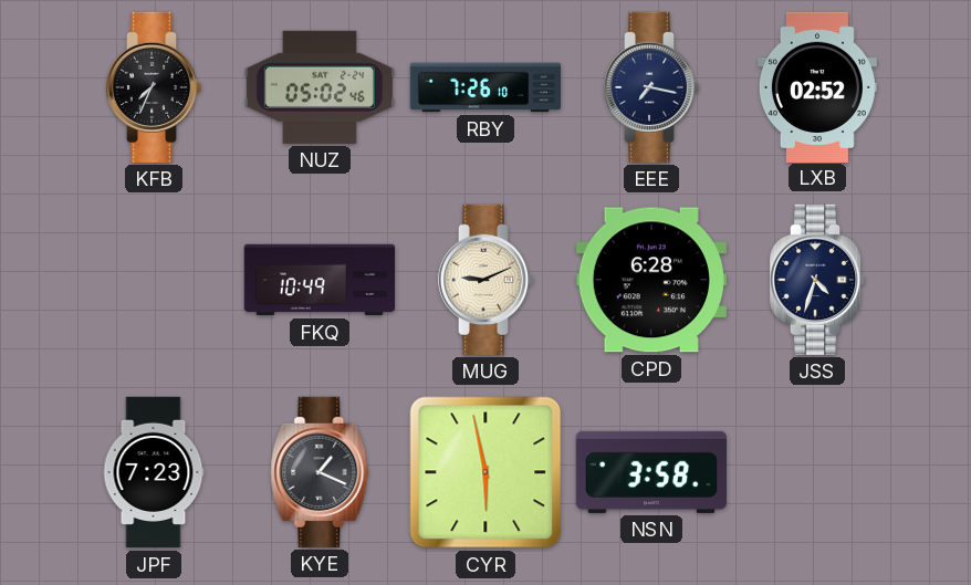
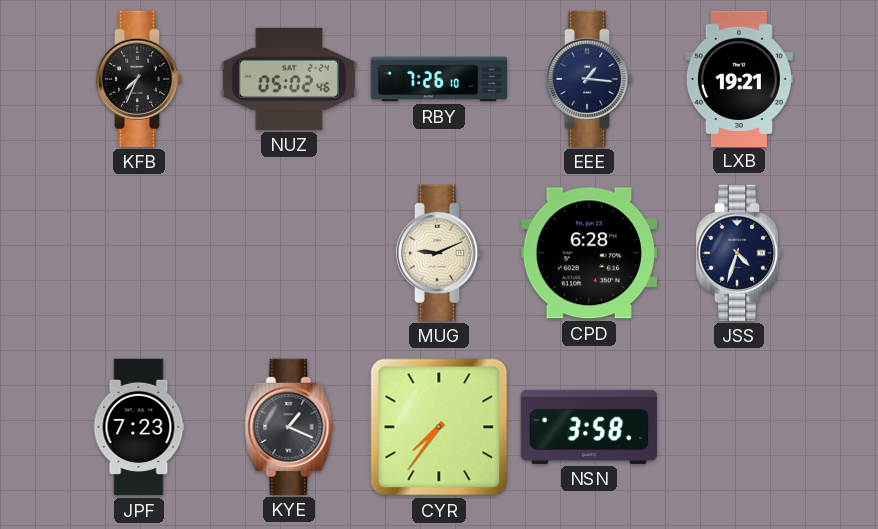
EEE: 7:17 -> 1:16
LXB: 02:52 -> 19:21
FKQ: 10:49 -> none
CYR: 5:58 -> 7:36
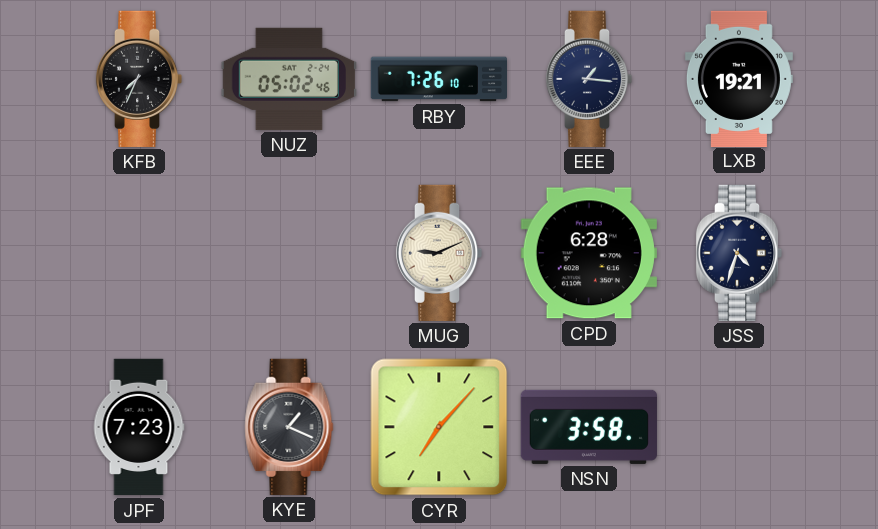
CYR: 7:36 -> 7:07
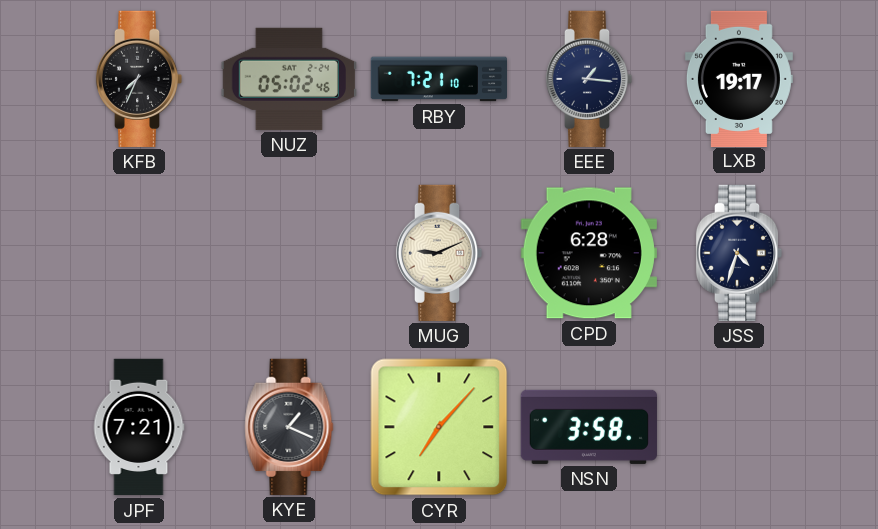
RBY: 7:26 -> 7:21
LXB: 19:21 -> 19:17
JPF: 7:23 -> 7:21
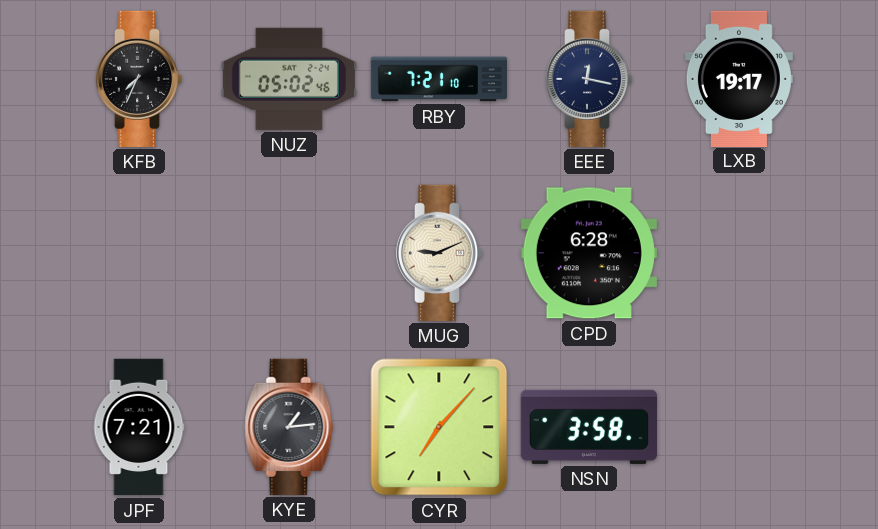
EEE: 1:16 -> 12:17
JSS: 4:33 -> none
KYE: 1:19 -> 1:14
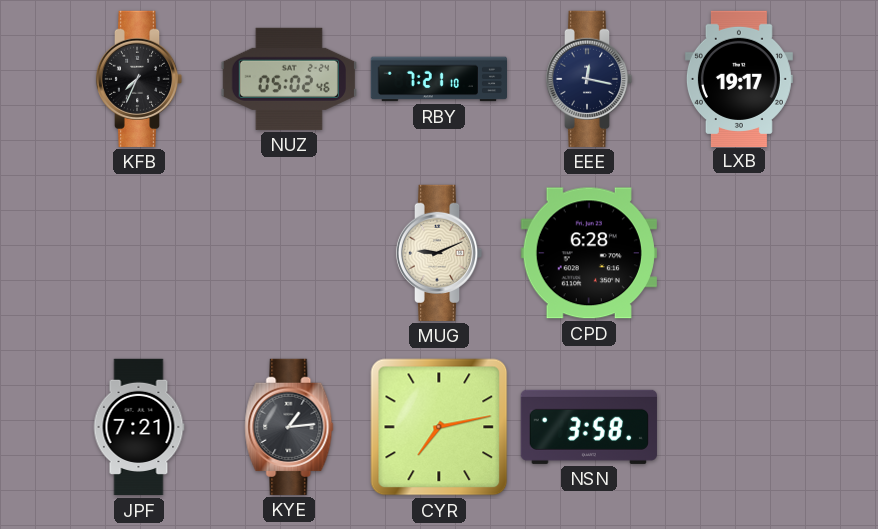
CYR: 7:07 -> 7:13
